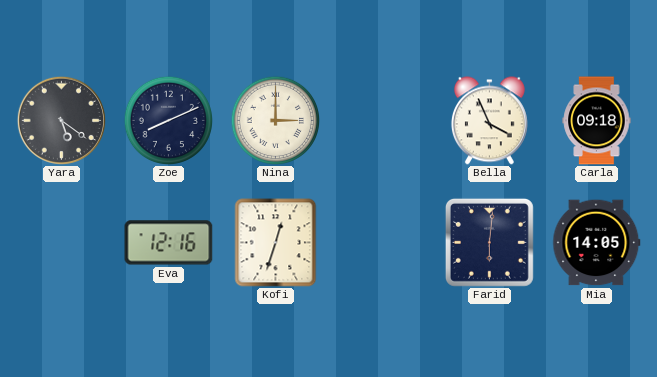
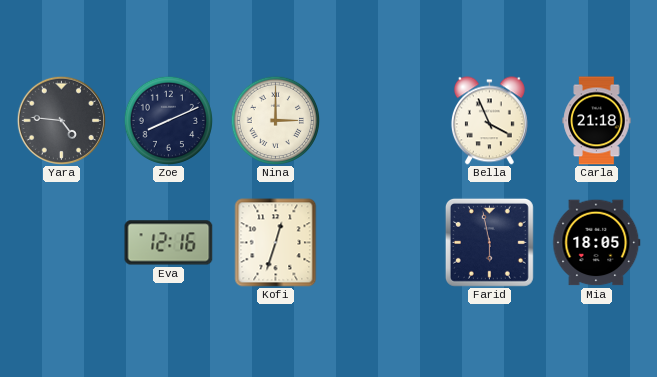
Yara: 5:21 -> 4:46
Carla: 09:18 -> 21:18
Farid: 6:01 -> 5:58
Mia: 14:05 -> 18:05
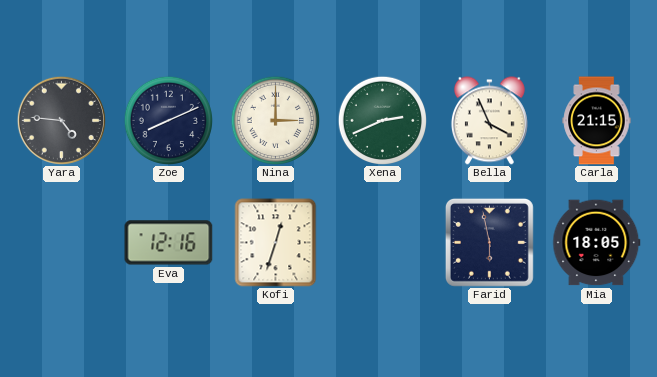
Xena: none -> 2:41
Carla: 21:18 -> 21:15
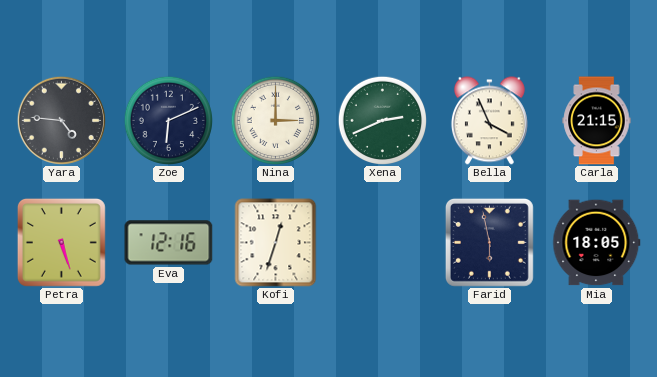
Zoe: 8:11 -> 6:11
Petra: none -> 5:27
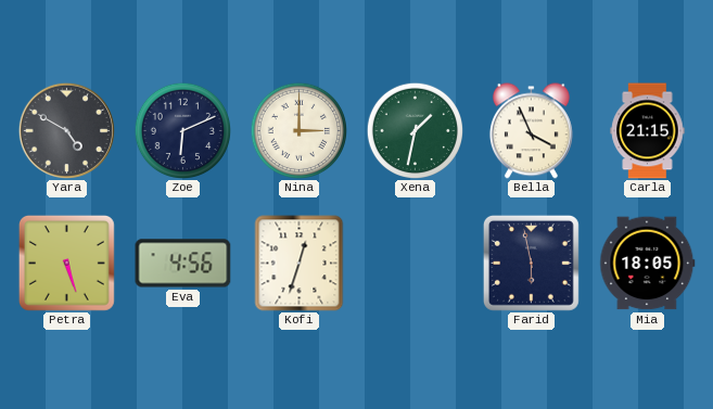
Yara: 4:46 -> 4:50
Xena: 2:41 -> 1:32
Eva: 12:16 -> 4:56
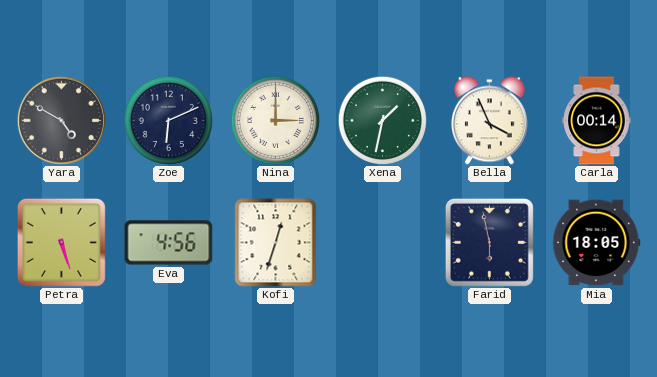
Carla: 21:15 -> 00:14
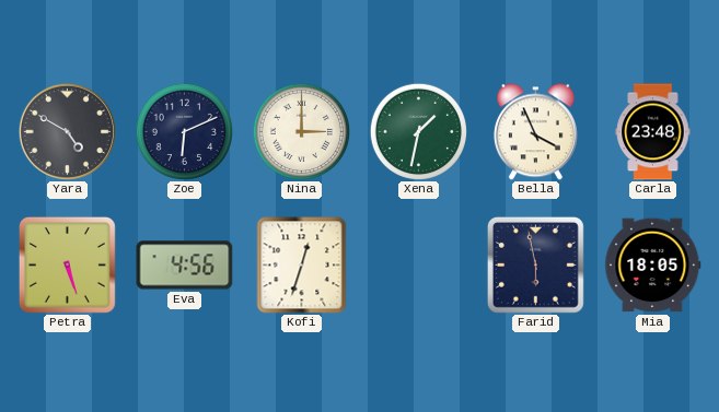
Carla: 00:14 -> 23:48
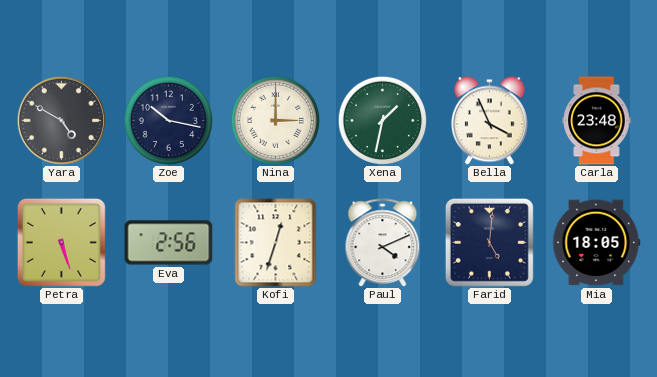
Zoe: 6:11 -> 10:17
Eva: 4:56 -> 2:56
Paul: none -> 4:11
Farid: 5:58 -> 5:01
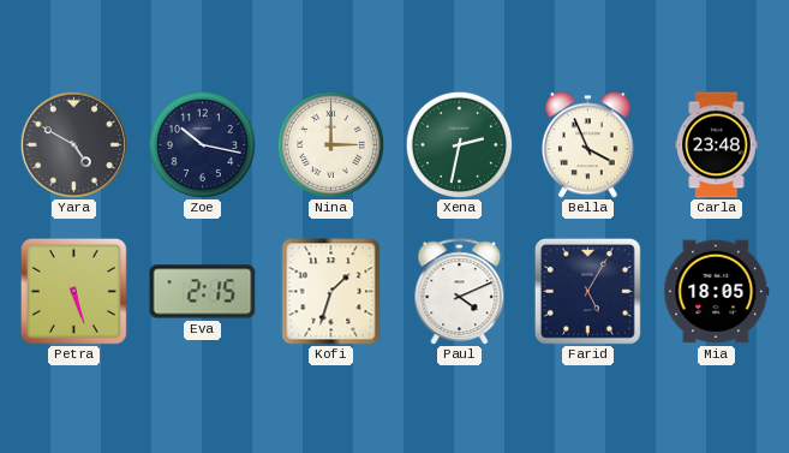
Xena: 1:32 -> 2:32
Eva: 2:56 -> 2:15
Kofi: 12:33 -> 1:33
Farid: 5:01 -> 5:05
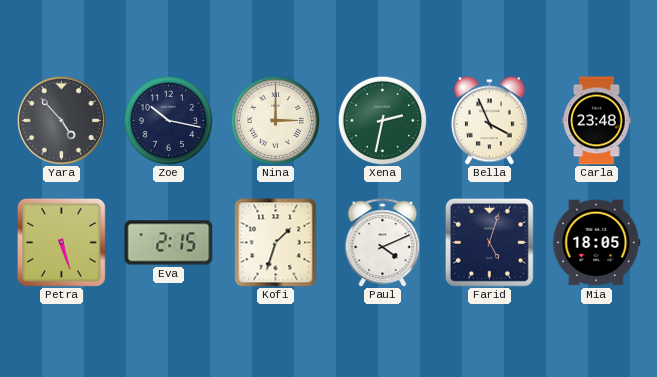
Yara: 4:50 -> 4:53
Farid: 5:05 -> 5:03
